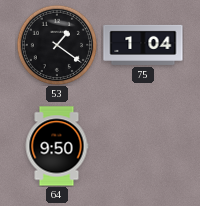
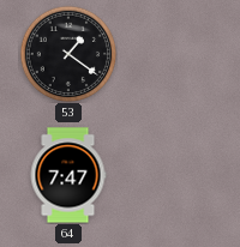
75: 1:04 -> none
64: 9:50 -> 7:47
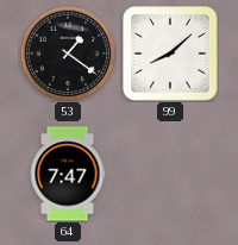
99: none -> 8:08
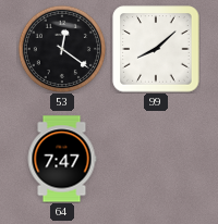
53: 1:21 -> 12:21
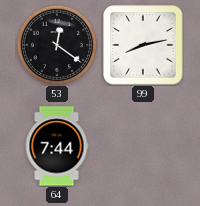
99: 8:08 -> 8:13
64: 7:47 -> 7:44
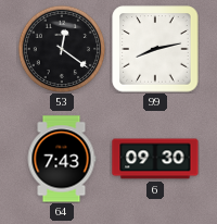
64: 7:44 -> 7:43
6: none -> 09:30
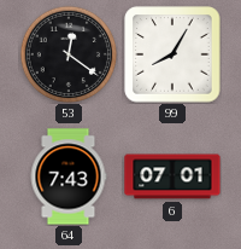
99: 8:13 -> 8:05
6: 09:30 -> 07:01
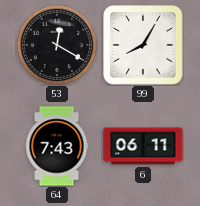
53: 12:21 -> 12:20
6: 07:01 -> 06:11
